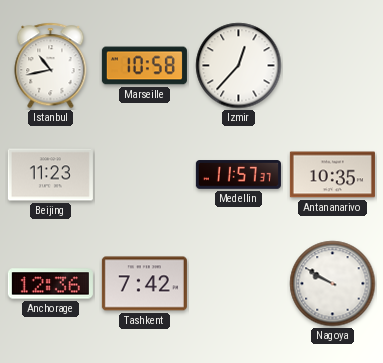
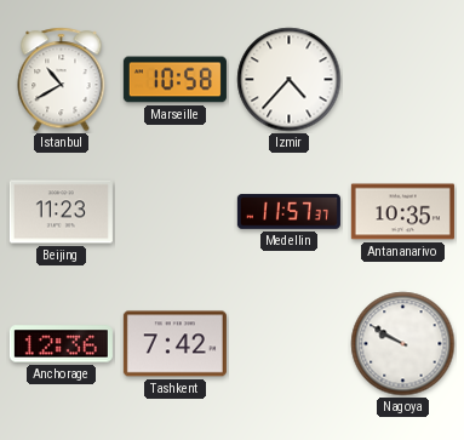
Istanbul: 10:43 -> 10:40
Izmir: 12:37 -> 4:37
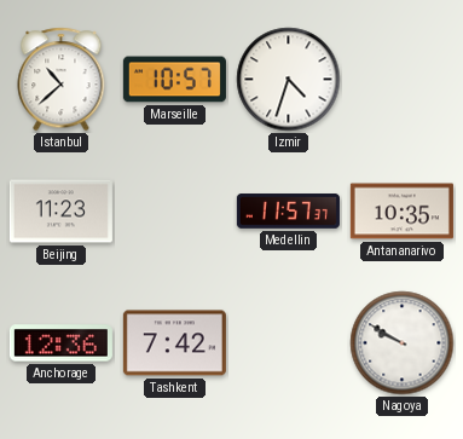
Istanbul: 10:40 -> 10:38
Marseille: 10:58 -> 10:57
Izmir: 4:37 -> 4:33
